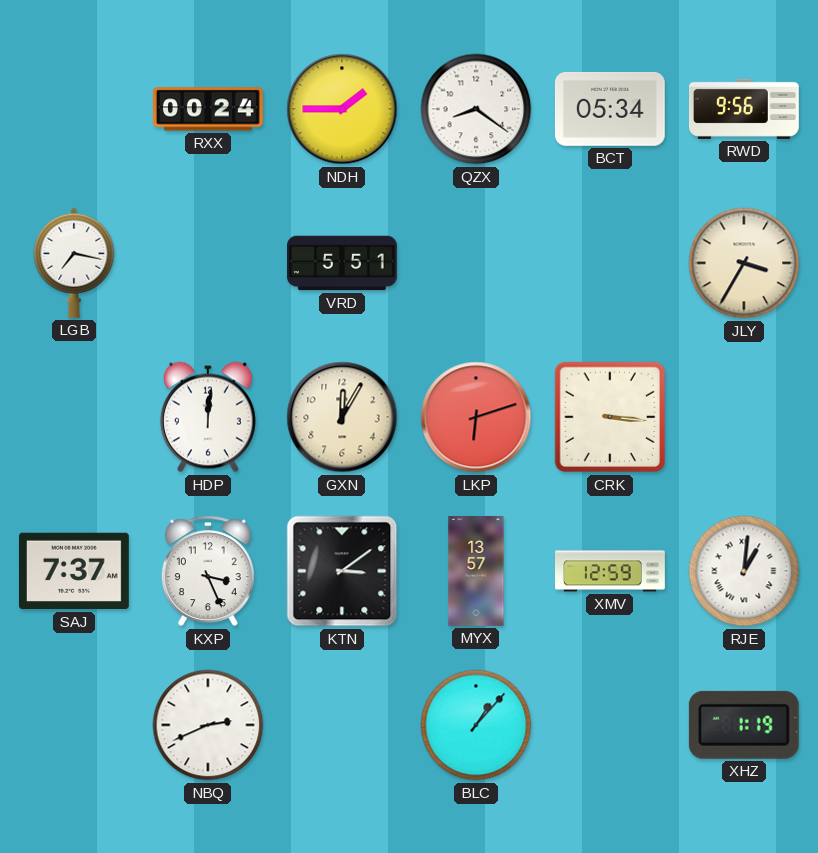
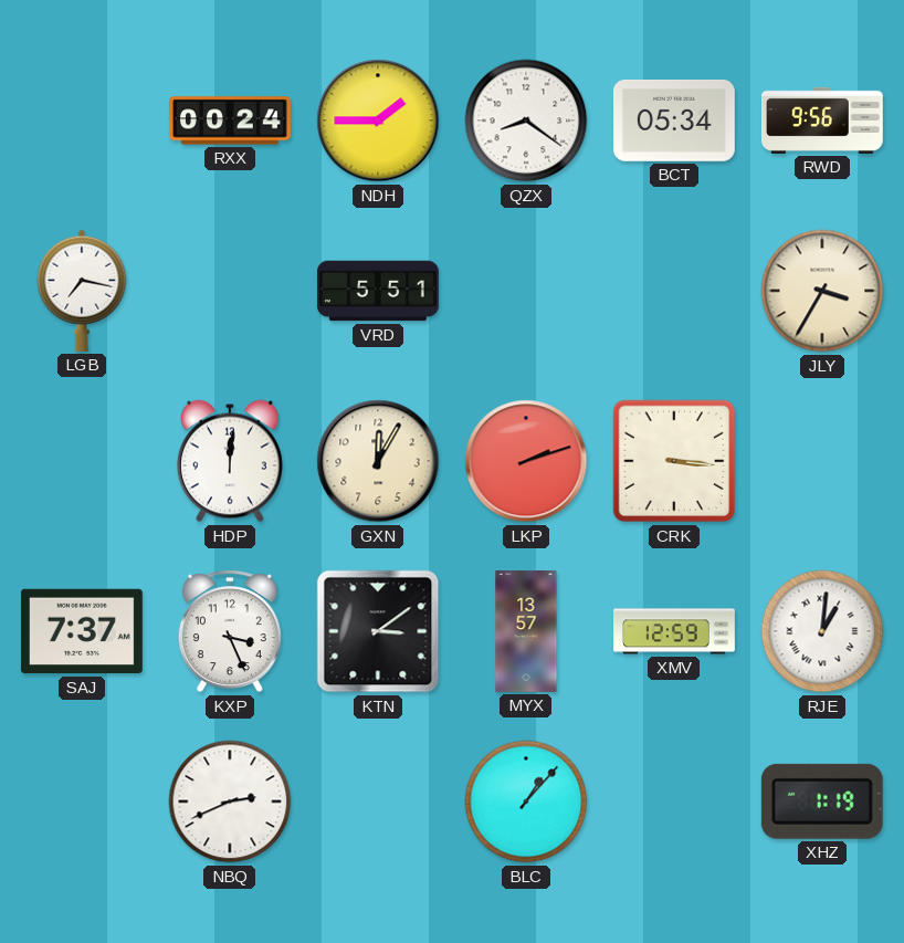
LKP: 6:12 -> 2:12
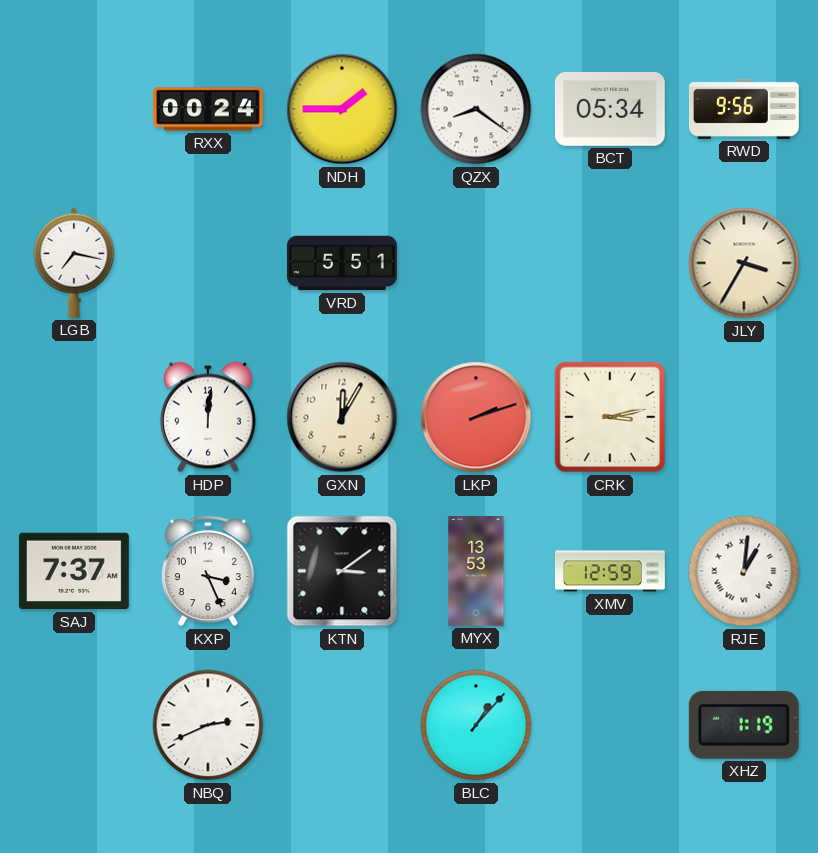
CRK: 3:16 -> 3:13
MYX: 13:57 -> 13:53
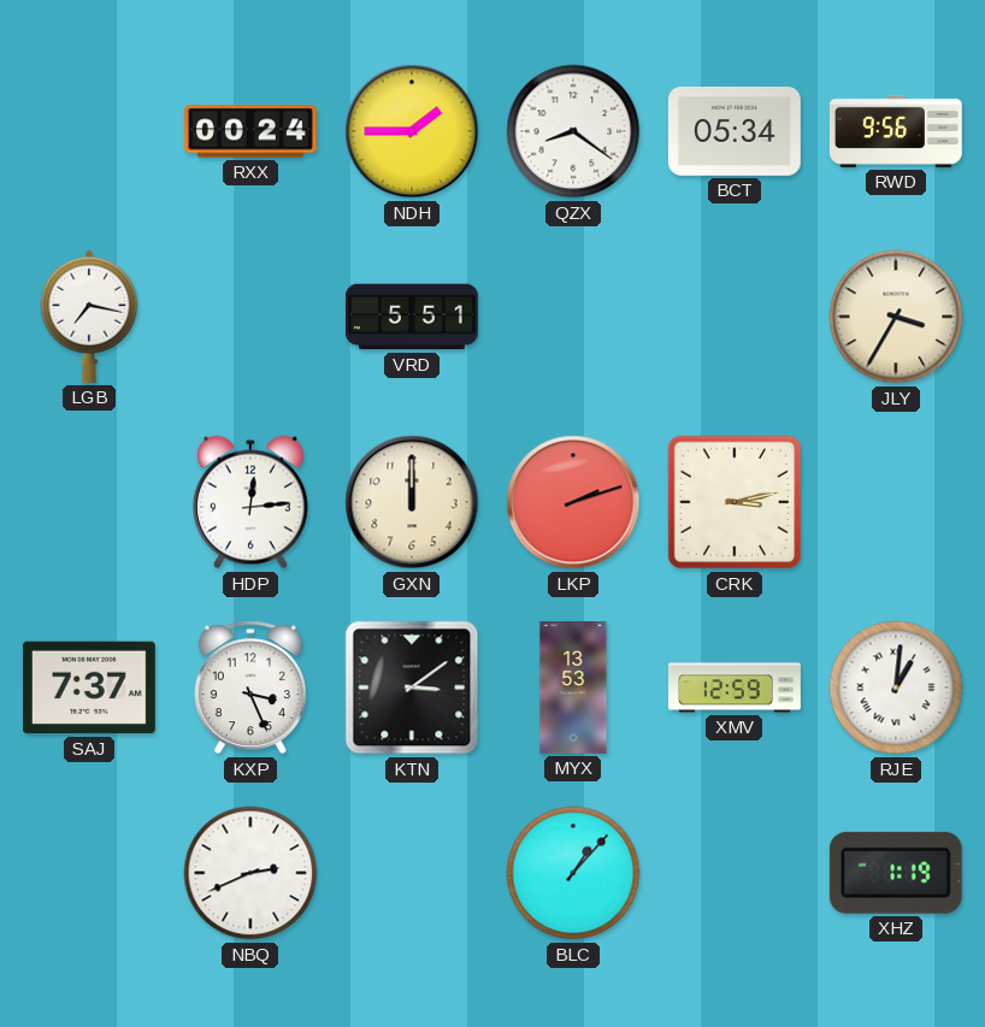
HDP: 12:01 -> 12:14
GXN: 12:05 -> 12:00
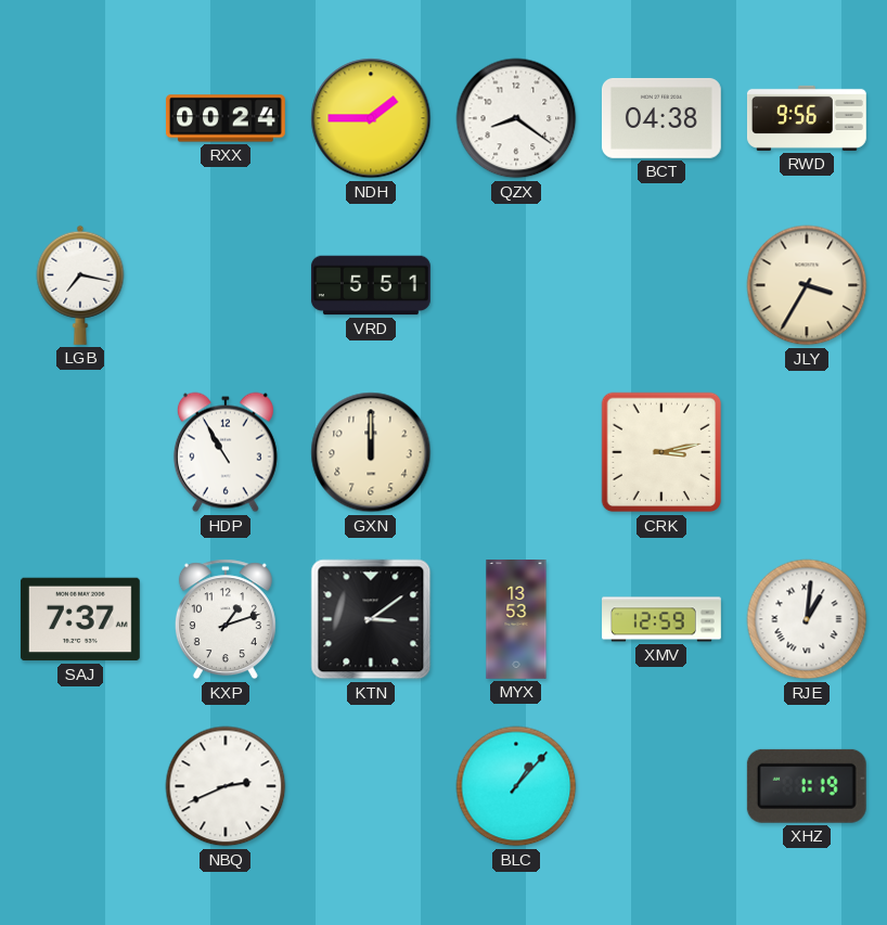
BCT: 05:34 -> 04:38
HDP: 12:14 -> 10:55
LKP: 2:12 -> none
KXP: 3:26 -> 1:12
